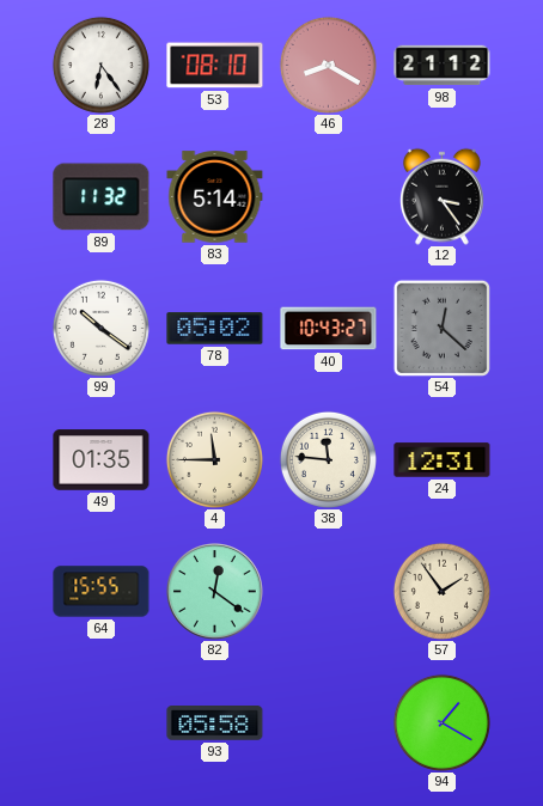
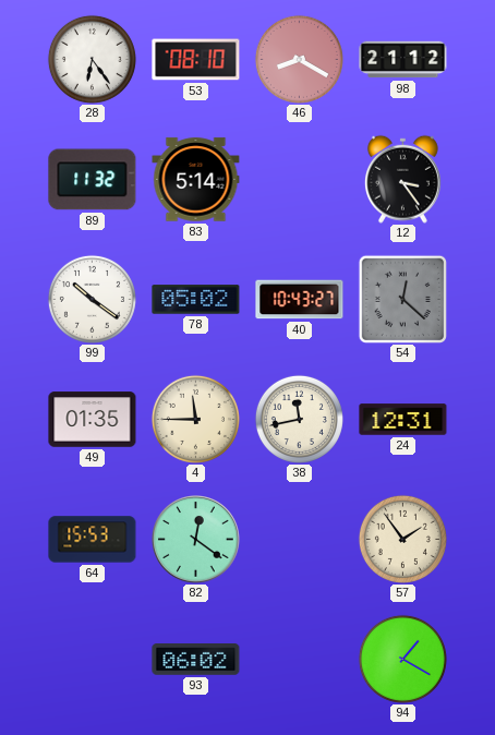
38: 11:46 -> 11:43
64: 15:55 -> 15:53
93: 05:58 -> 06:02
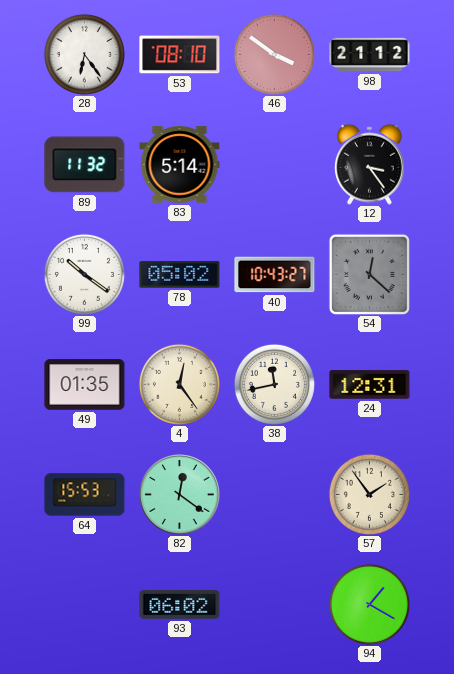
46: 8:20 -> 3:51
4: 11:45 -> 12:24
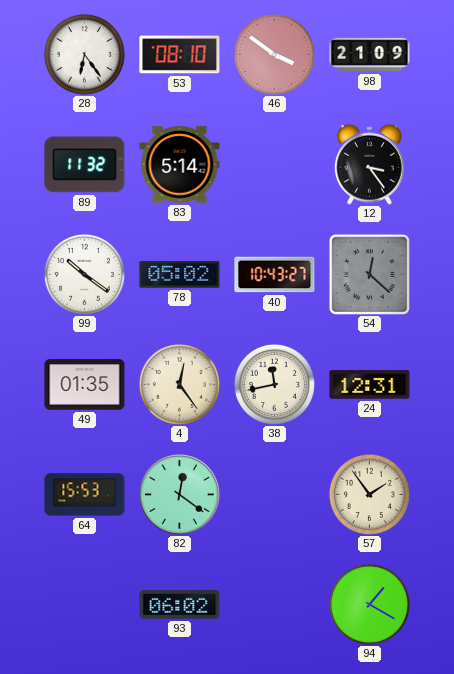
98: 21:12 -> 21:09
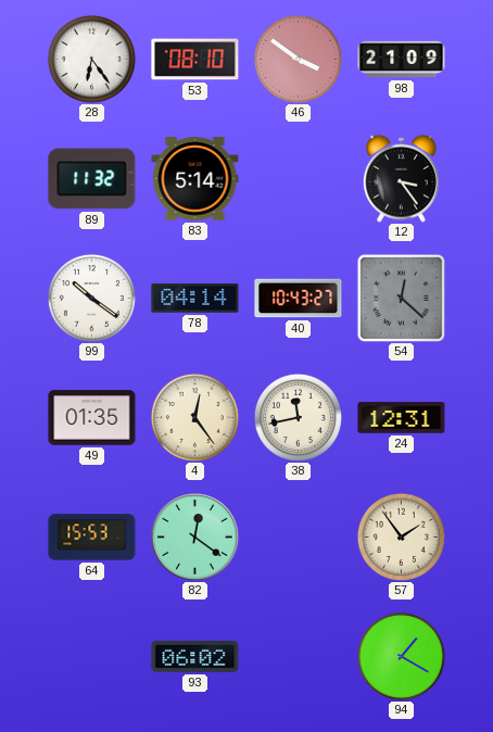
78: 05:02 -> 04:14
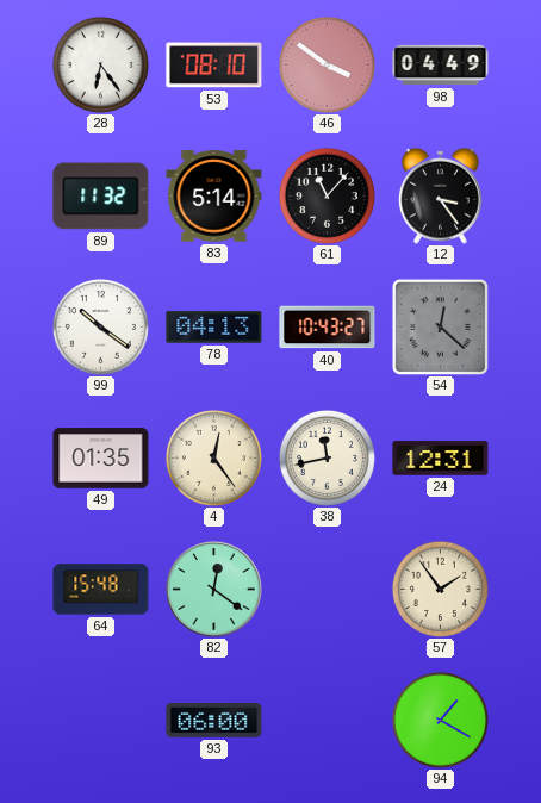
98: 21:09 -> 04:49
61: none -> 11:07
78: 04:14 -> 04:13
64: 15:53 -> 15:48
93: 06:02 -> 06:00
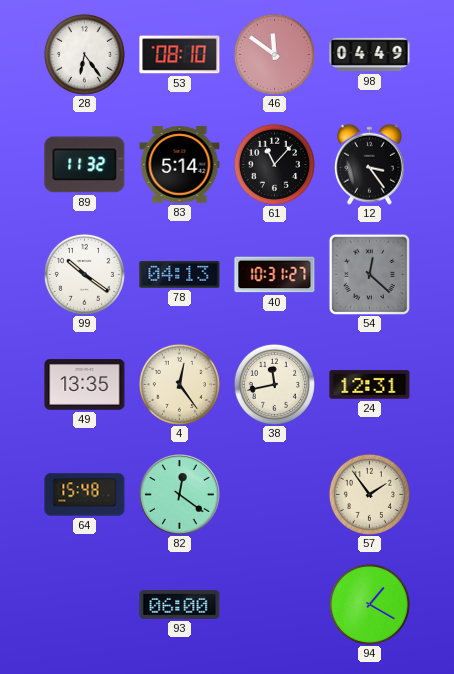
46: 3:51 -> 11:51
40: 10:43 -> 10:31
49: 01:35 -> 13:35
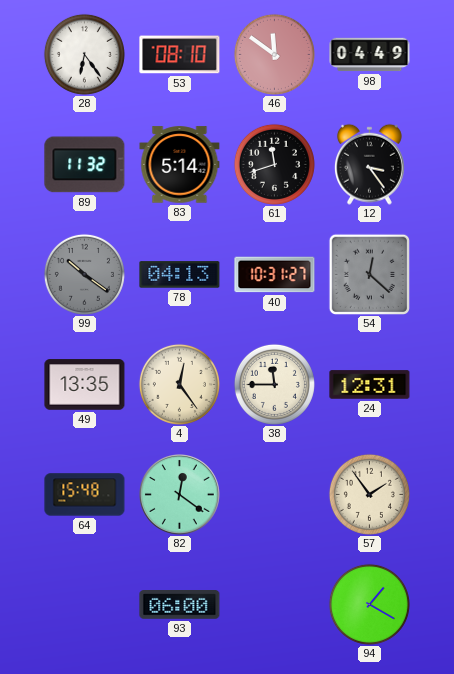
61: 11:07 -> 11:42
99 dial: white -> grey
38: 11:43 -> 11:45
